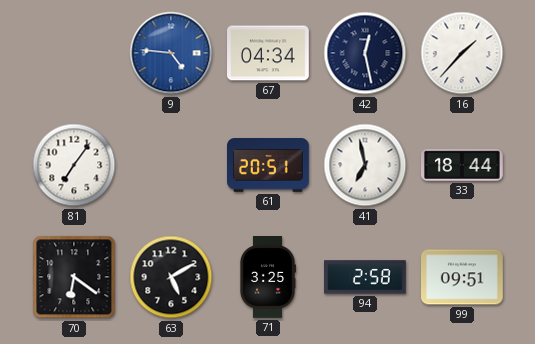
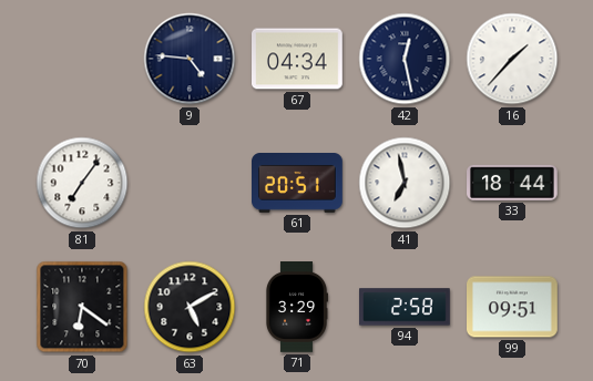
9 dial: blue -> navy
71: 3:25 -> 3:29
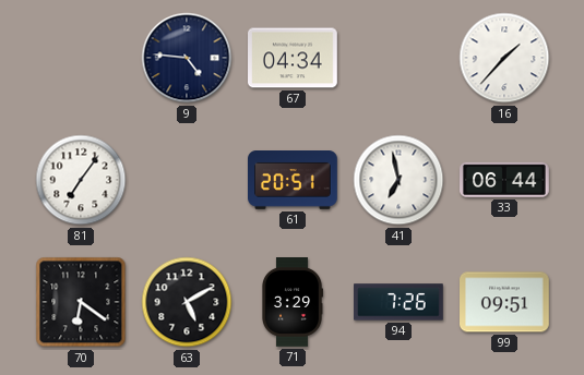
42: 12:28 -> none
33: 18:44 -> 06:44
94: 2:58 -> 7:26
